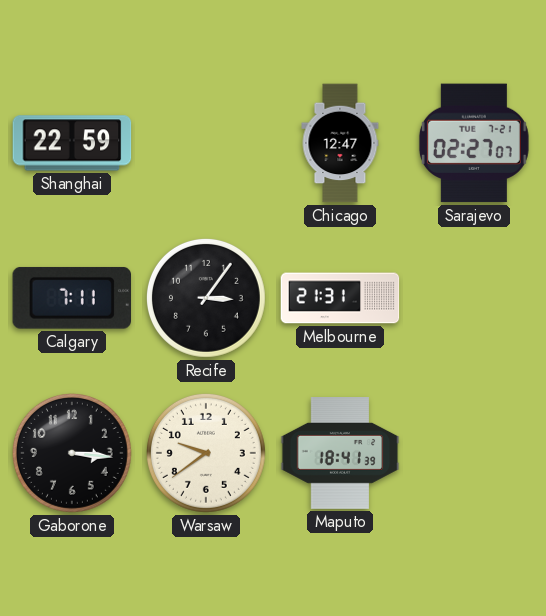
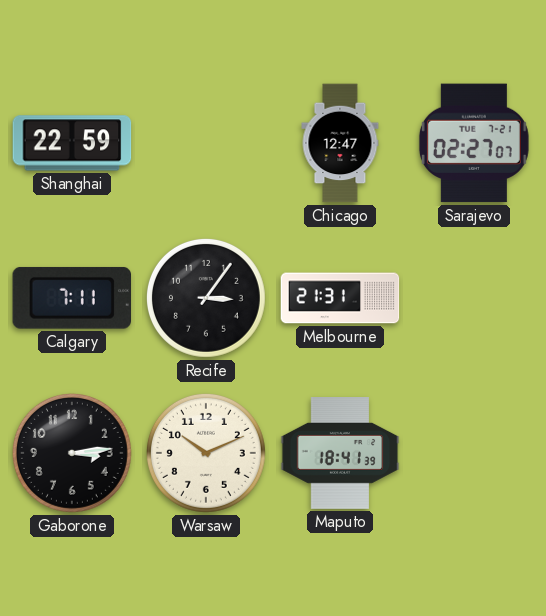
Gaborone: 3:16 -> 3:14
Warsaw: 9:39 -> 10:11
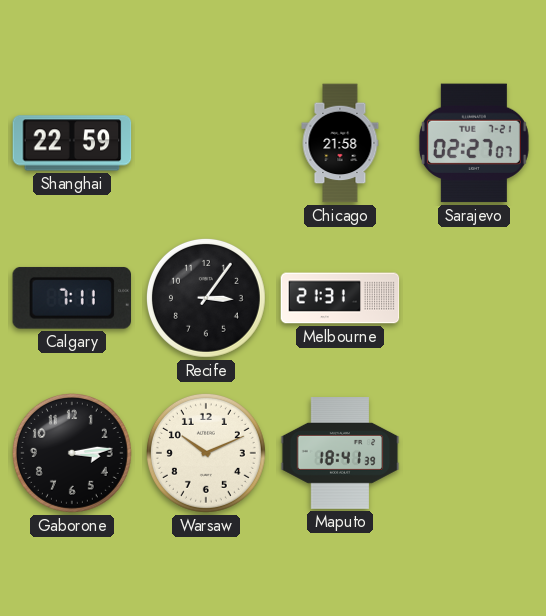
Chicago: 12:47 -> 21:58
